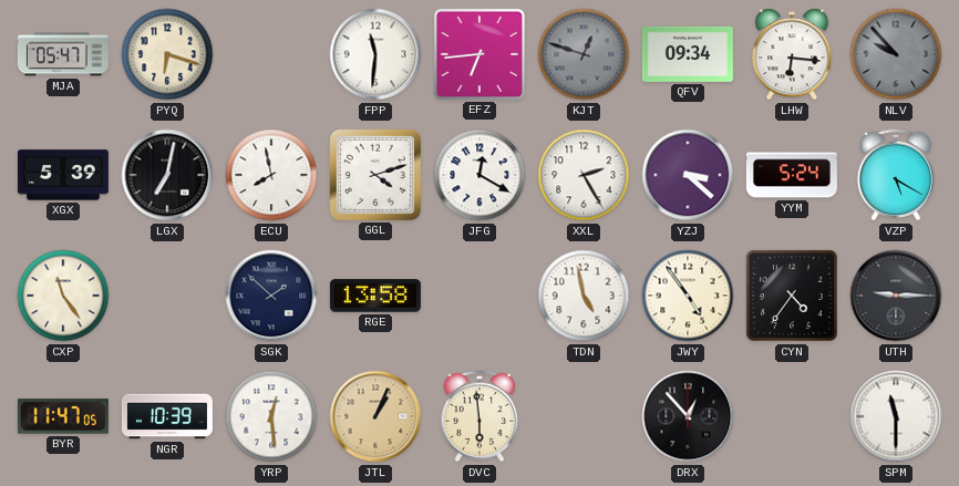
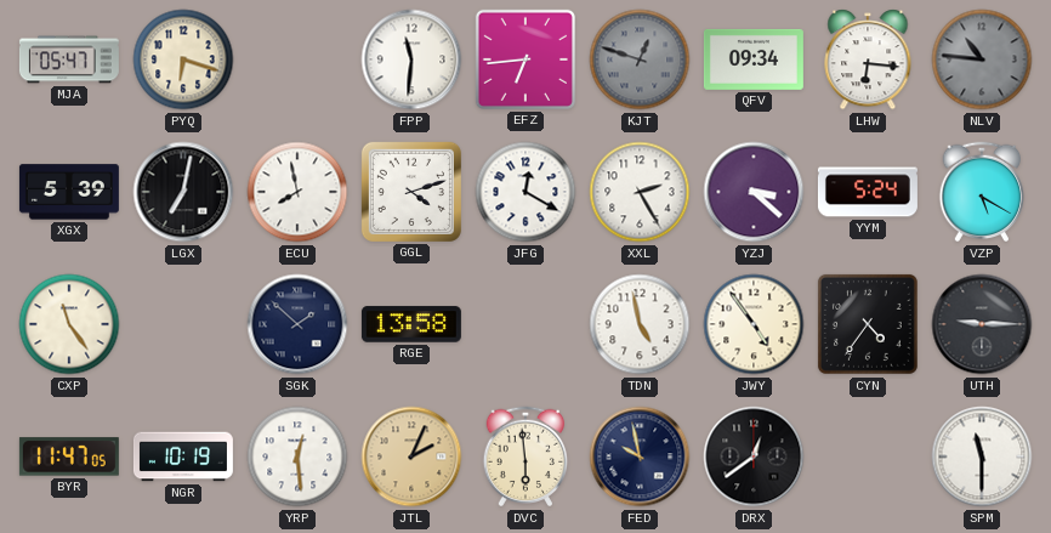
NLV: 9:53 -> 10:46
NGR: 10:39 -> 10:19
JTL: 1:04 -> 2:04
FED: none -> 9:58
DRX: 12:53 -> 12:39
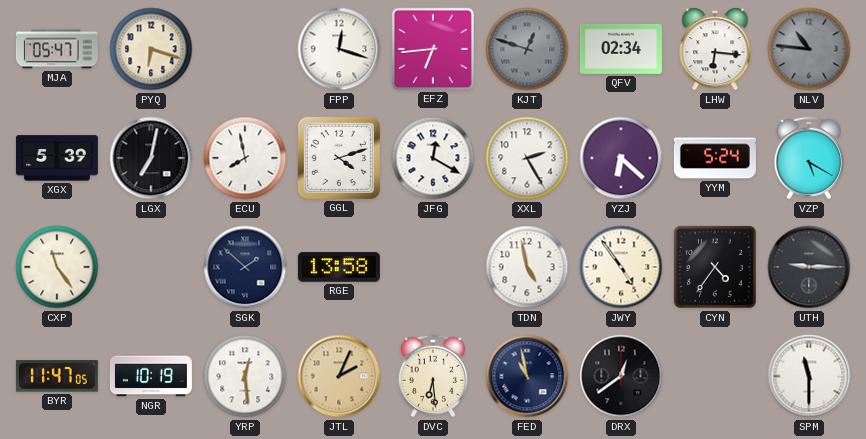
FPP: 11:31 -> 12:18
QFV: 09:34 -> 02:34
YZJ: 3:22 -> 6:22
DVC: 5:59 -> 6:29
FED: 9:58 -> 10:58
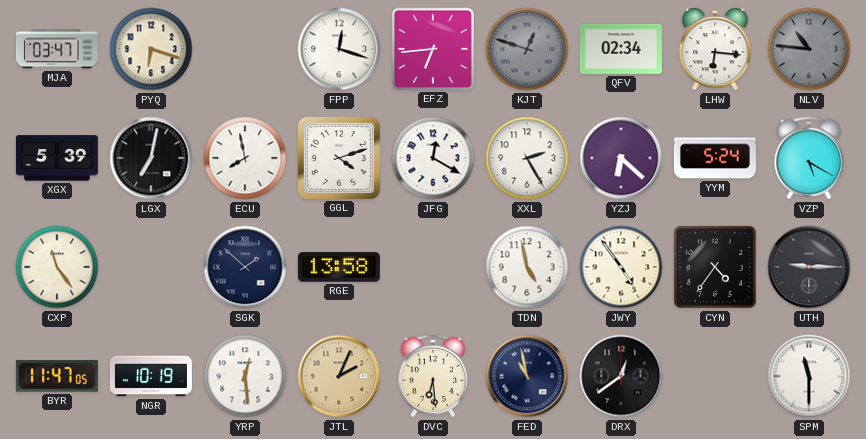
MJA: 05:47 -> 03:47
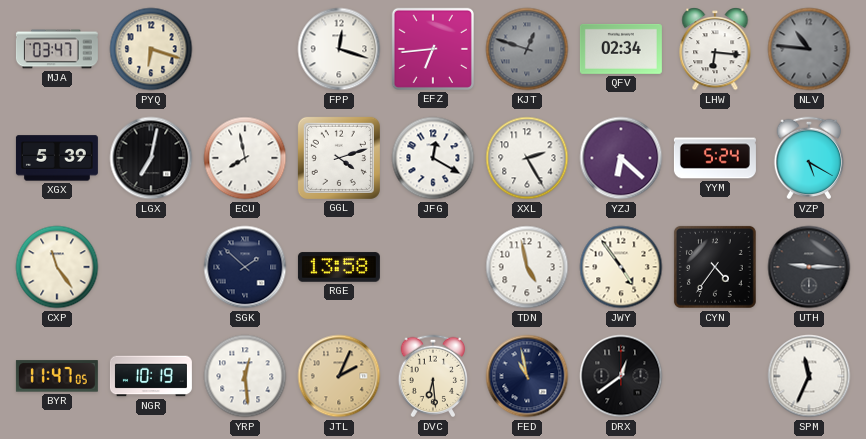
SPM: 11:30 -> 11:34
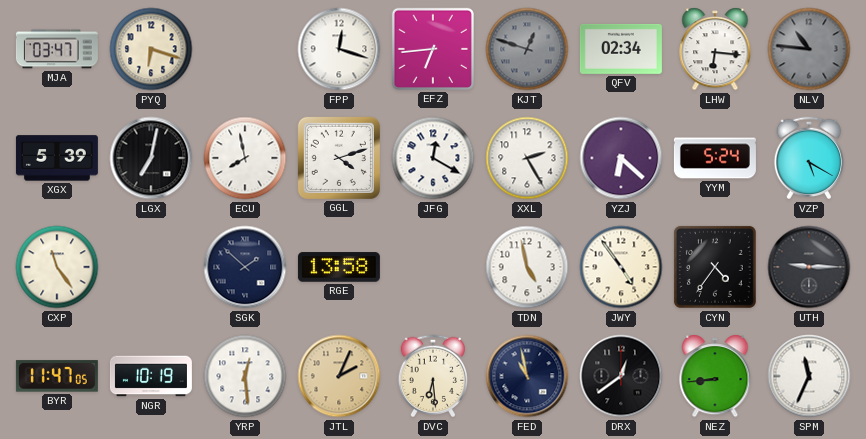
NEZ: none -> 8:44
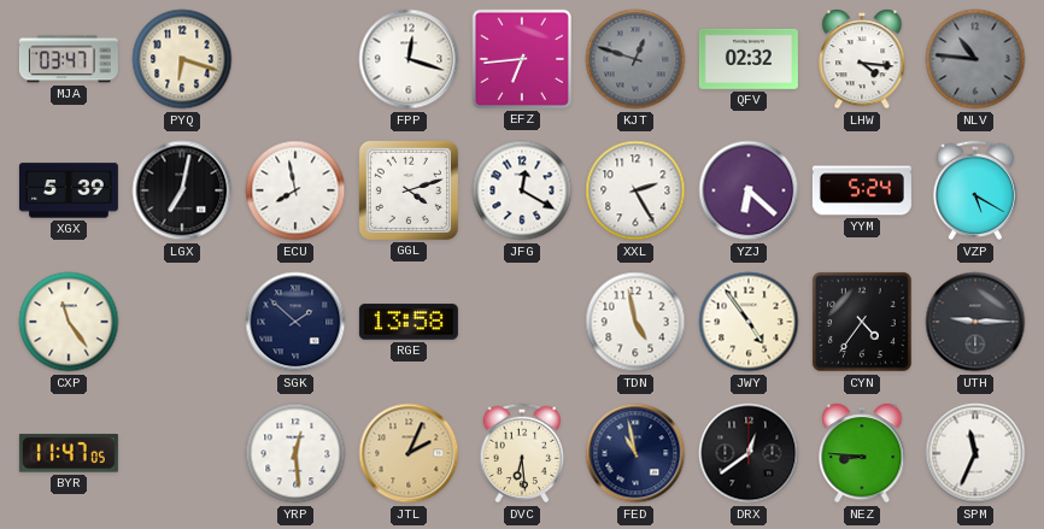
QFV: 02:34 -> 02:32
LHW: 6:16 -> 4:16
NGR: 10:19 -> none
NEZ: 8:44 -> 8:46
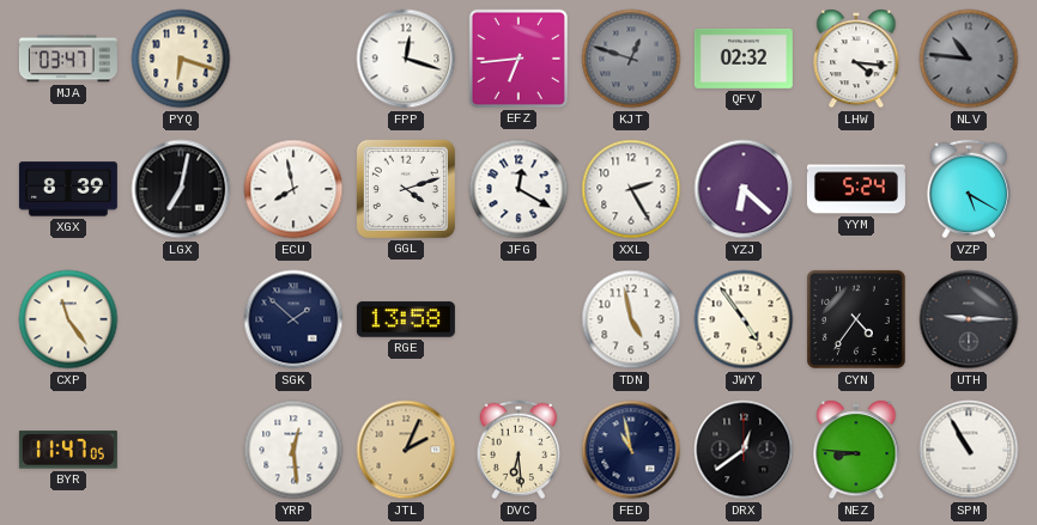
XGX: 5:39 -> 8:39
SPM: 11:34 -> 10:55
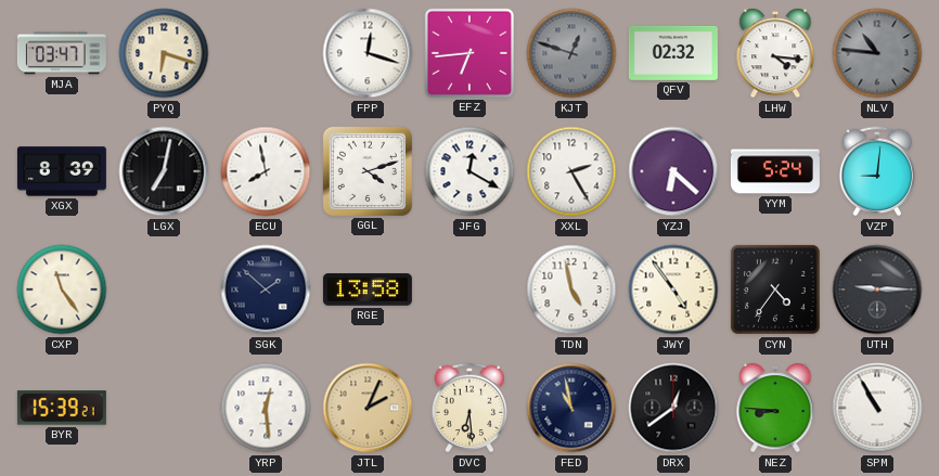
VZP: 5:20 -> 9:01
BYR: 11:47 -> 15:39
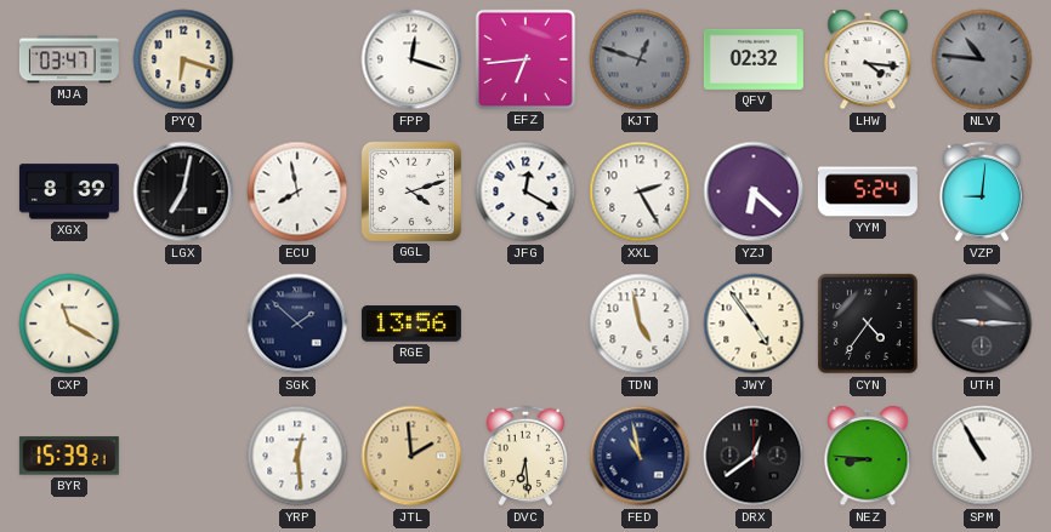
CXP: 11:24 -> 11:20
RGE: 13:58 -> 13:56
JTL: 2:04 -> 1:59
